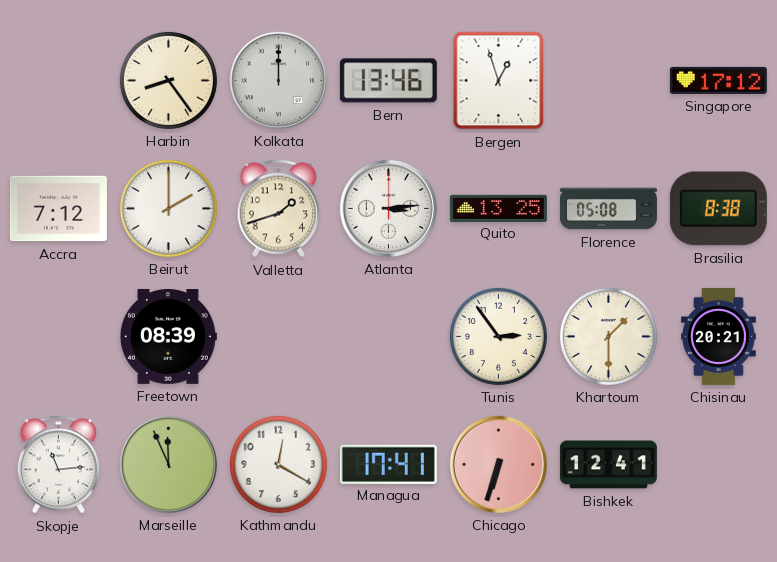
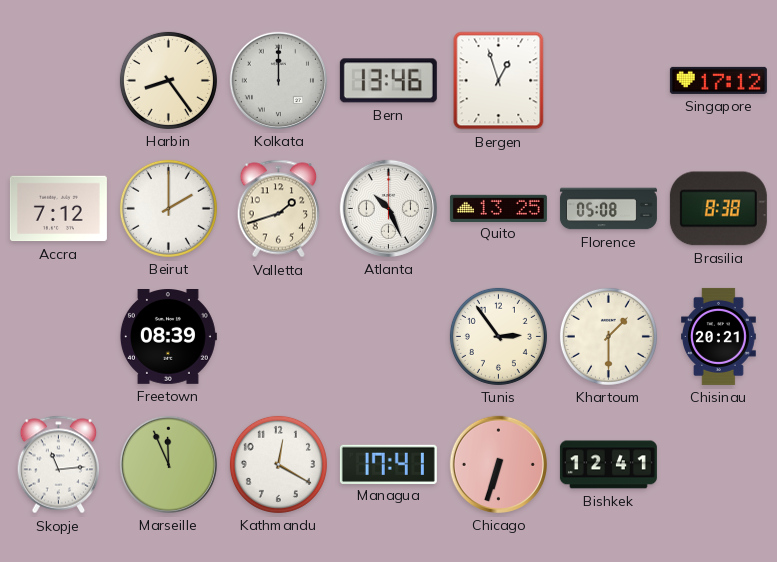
Atlanta: 3:14 -> 10:26
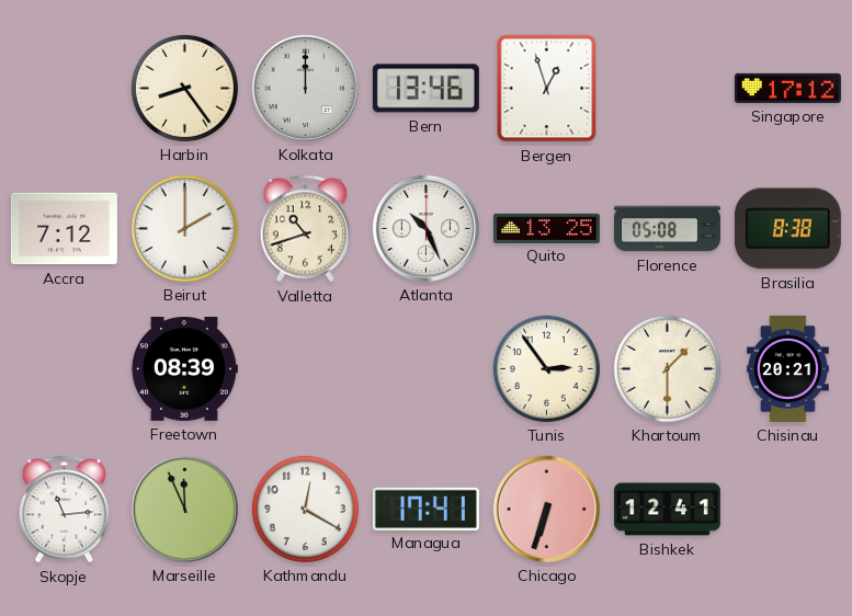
Valletta: 1:42 -> 10:42
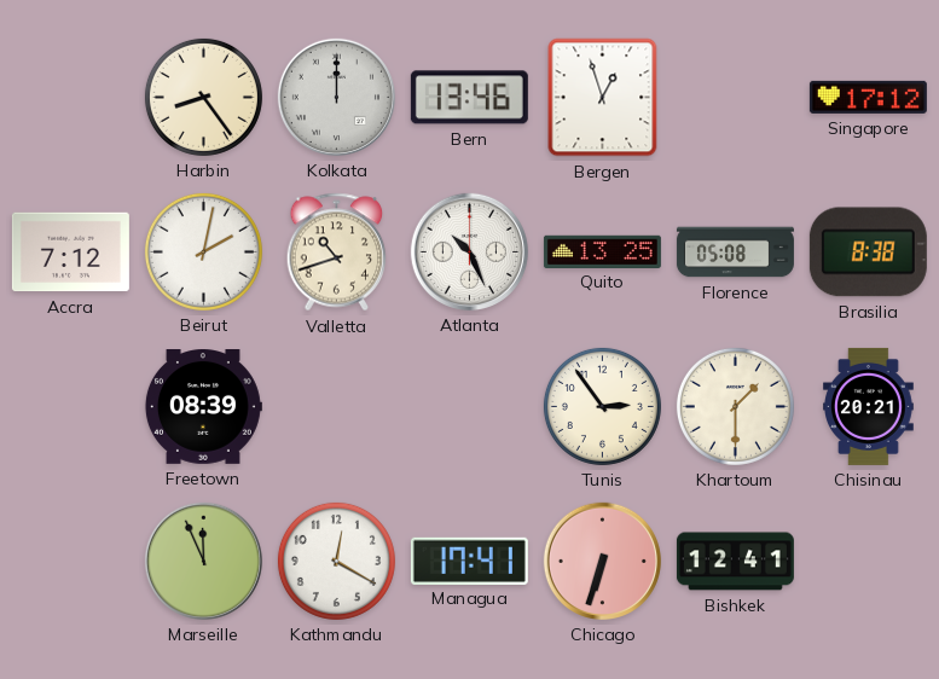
Beirut: 2:00 -> 2:02
Skopje: 11:14 -> none
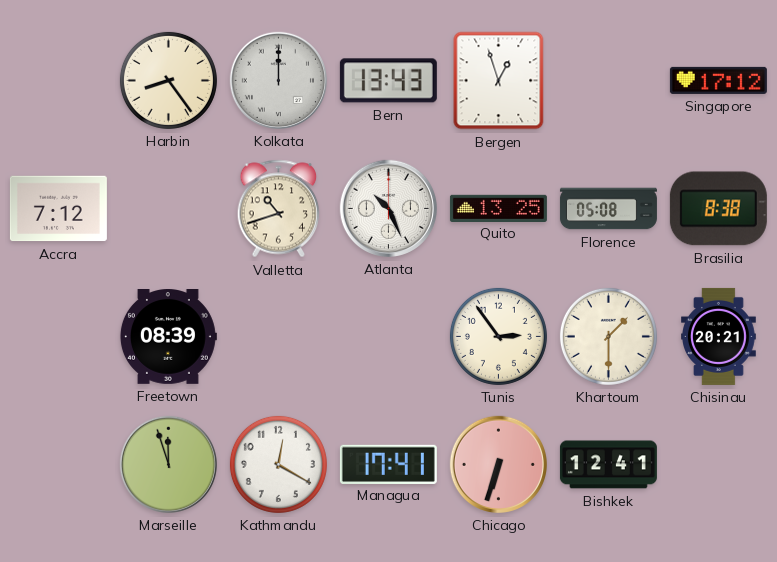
Bern: 13:46 -> 13:43
Beirut: 2:02 -> none
Marseille: 11:56 -> 11:57
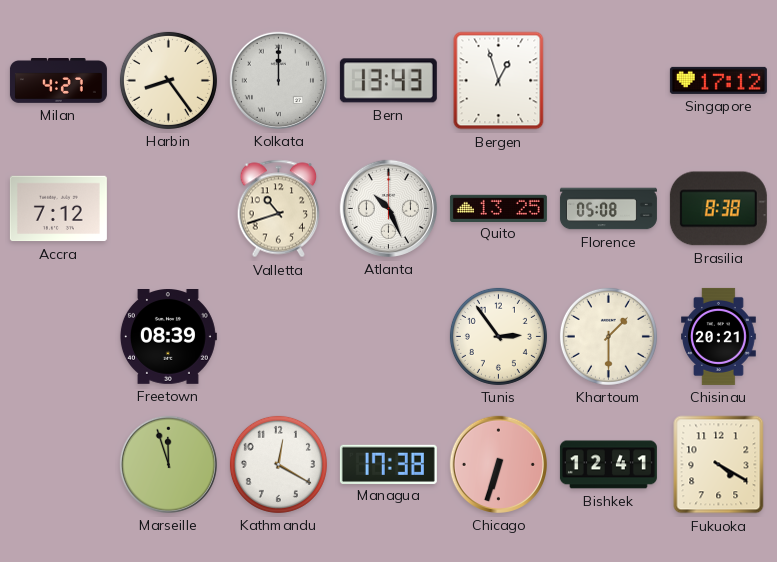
Milan: none -> 4:27
Managua: 17:41 -> 17:38
Fukuoka: none -> 4:20
